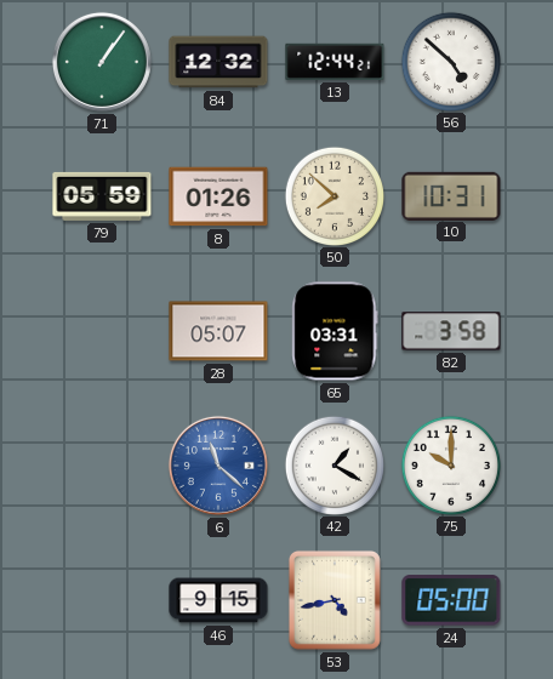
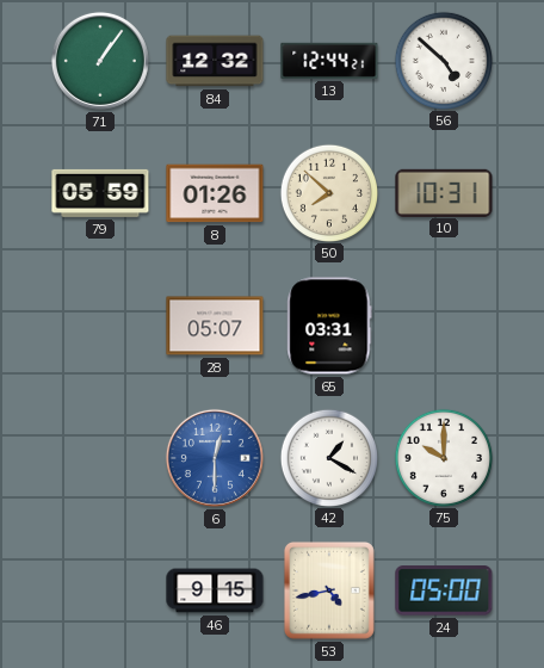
82: 3:58 -> none
6: 11:22 -> 12:30
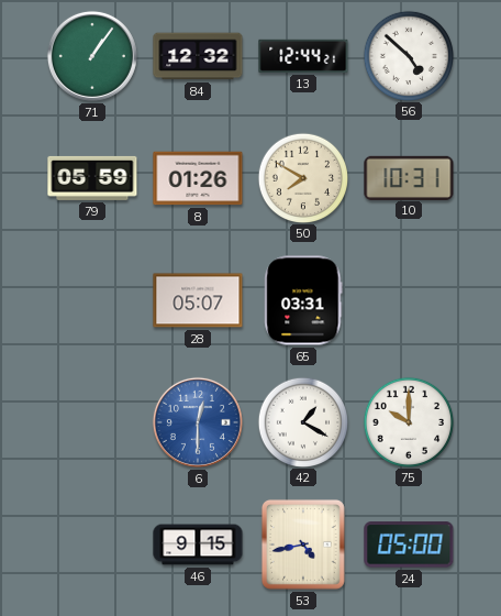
50: 7:52 -> 7:50
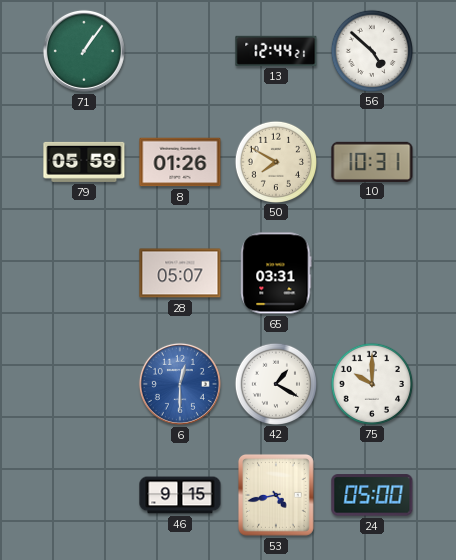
84: 12:32 -> none
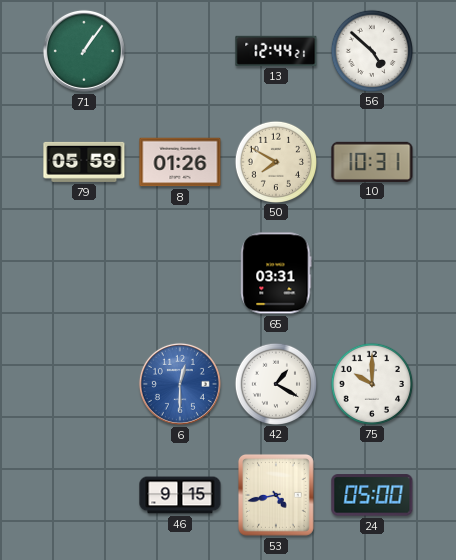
28: 05:07 -> none
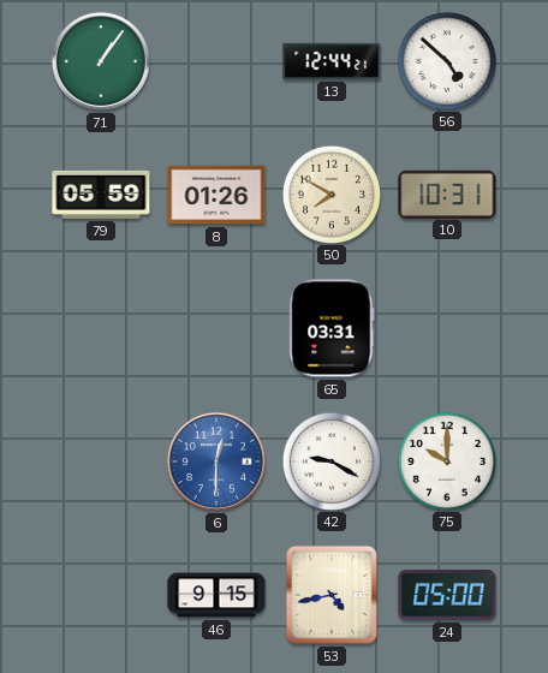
42: 1:20 -> 9:20
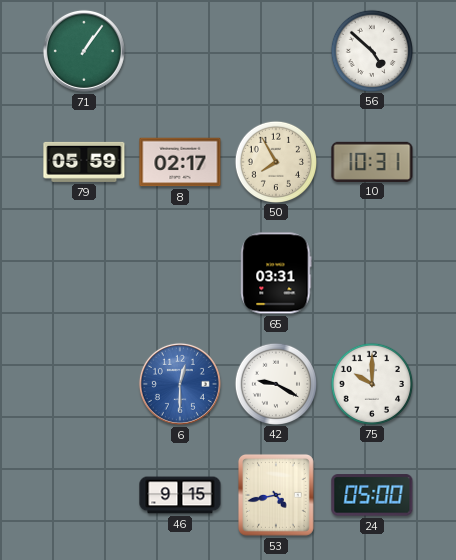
13: 12:44 -> none
8: 01:26 -> 02:17
50: 7:50 -> 7:55
